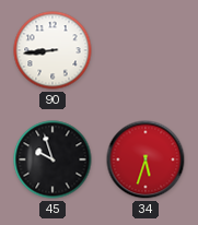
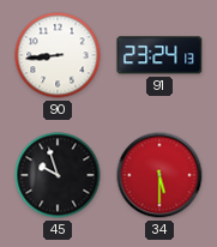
91: none -> 23:24
34: 5:33 -> 5:30
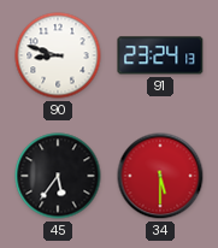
90: 8:44 -> 8:48
45: 9:57 -> 5:36
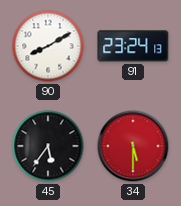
90: 8:48 -> 8:10
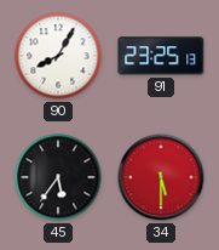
90: 8:10 -> 8:05
91: 23:24 -> 23:25
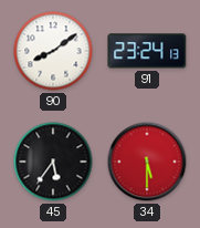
90: 8:05 -> 8:09
91: 23:25 -> 23:24
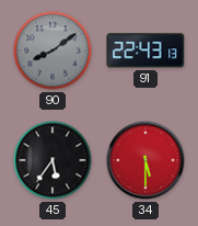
90 dial: white -> grey
91: 23:24 -> 22:43
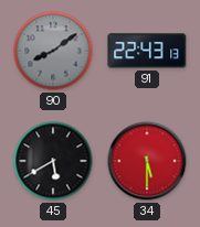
45: 5:36 -> 5:40
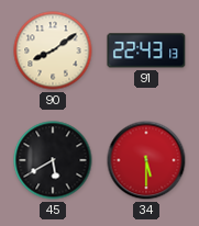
90 dial: grey -> cream
